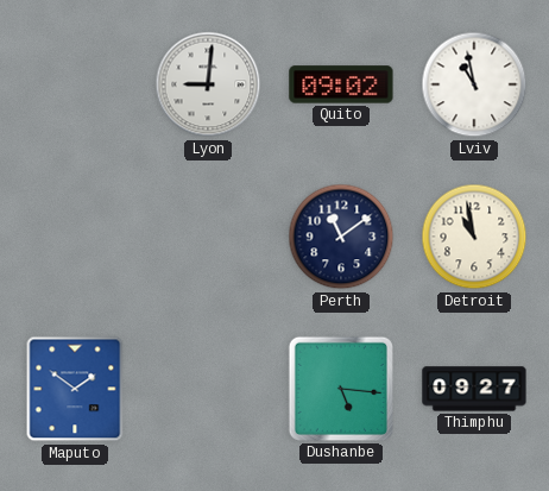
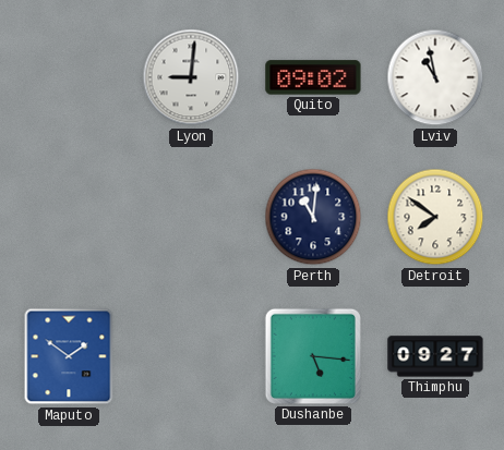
Perth: 11:09 -> 11:01
Detroit: 10:58 -> 7:51
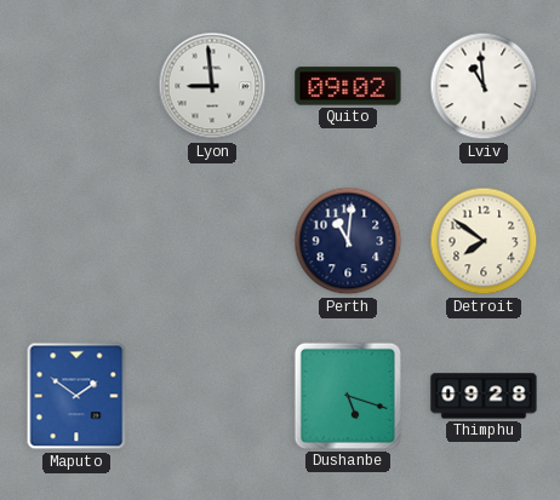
Lyon: 9:01 -> 8:59
Lviv: 10:58 -> 10:59
Dushanbe: 5:16 -> 5:18
Thimphu: 09:27 -> 09:28
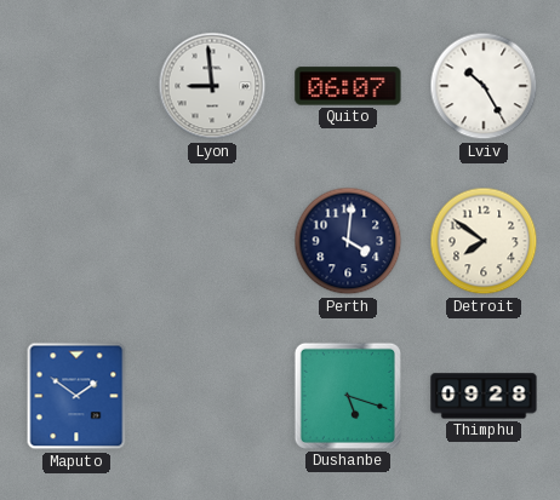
Quito: 09:02 -> 06:07
Lviv: 10:59 -> 10:25
Perth: 11:01 -> 4:01
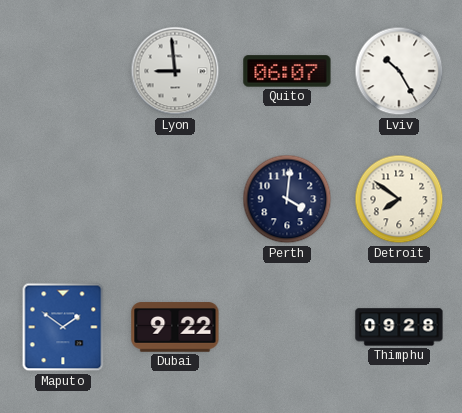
Dubai: none -> 9:22
Dushanbe: 5:18 -> none
